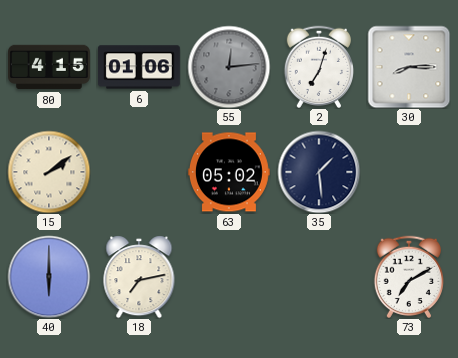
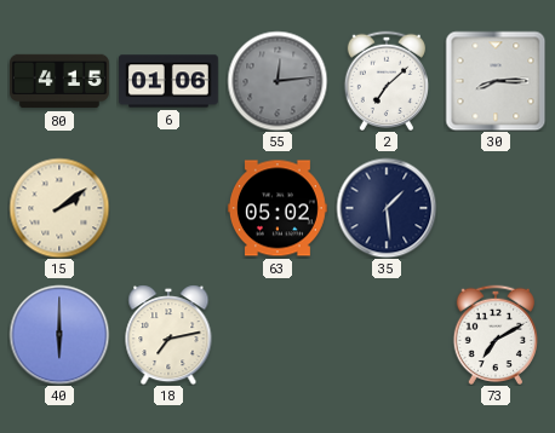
2: 7:03 -> 7:08
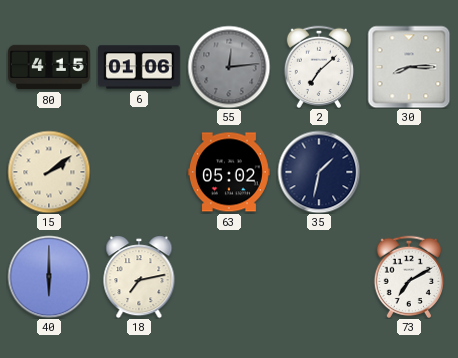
35: 1:29 -> 1:32
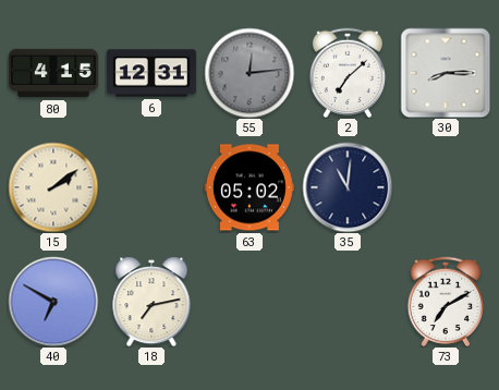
6: 01:06 -> 12:31
35: 1:32 -> 11:01
40: 6:00 -> 6:50
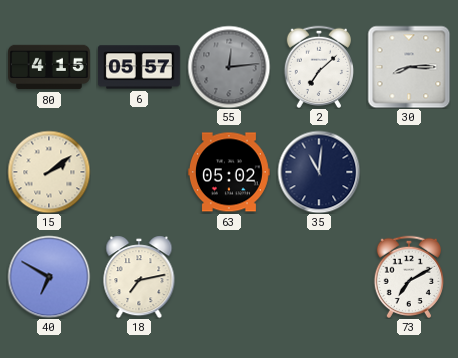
6: 12:31 -> 05:57
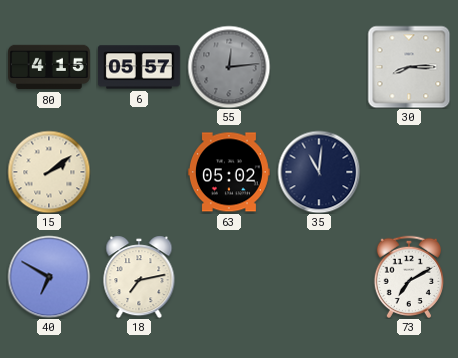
2: 7:08 -> none
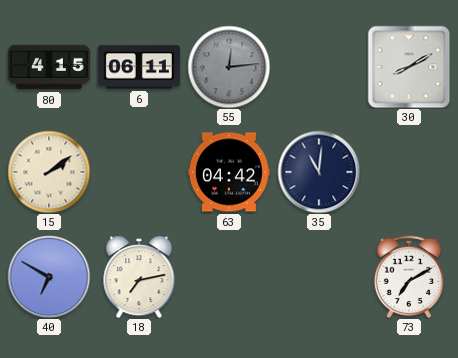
6: 05:57 -> 06:11
30: 8:15 -> 8:10
63: 05:02 -> 04:42
